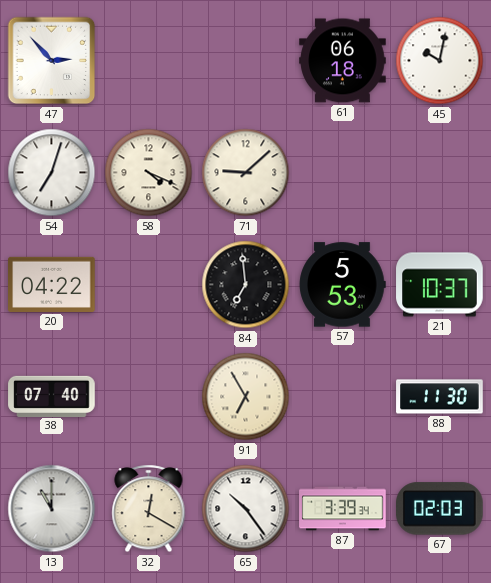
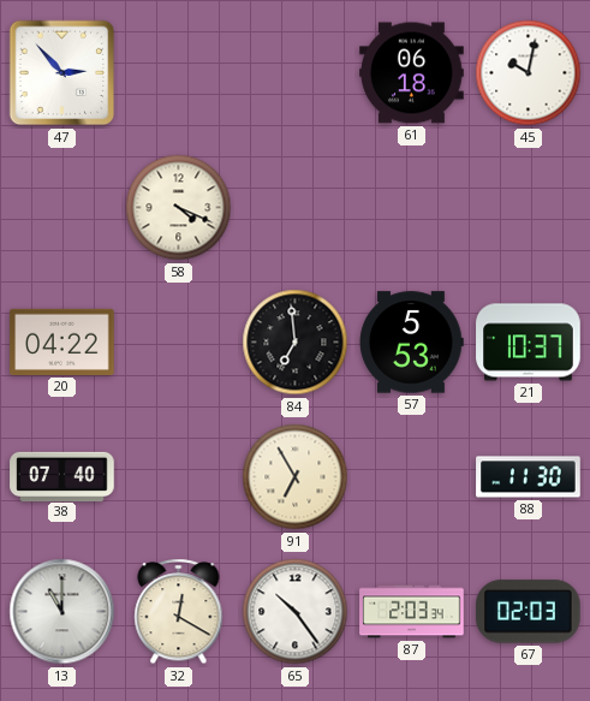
54: 7:03 -> none
71: 9:08 -> none
87: 3:39 -> 2:03
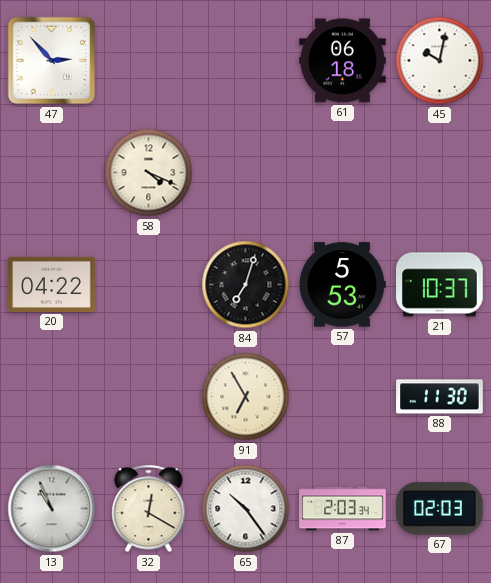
84: 6:59 -> 7:03
38: 07:40 -> none
13: 11:00 -> 10:56
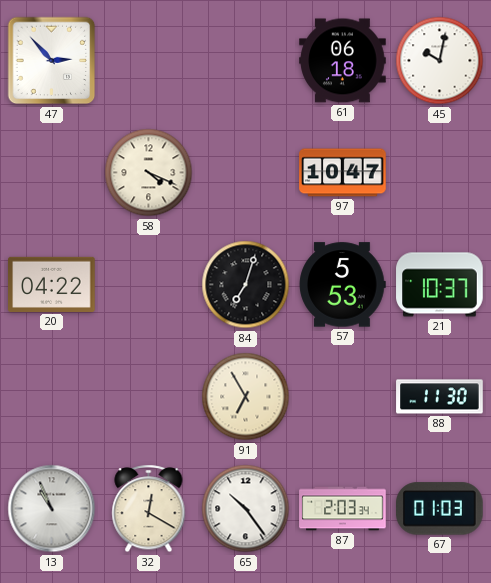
97: none -> 10:47
67: 02:03 -> 01:03
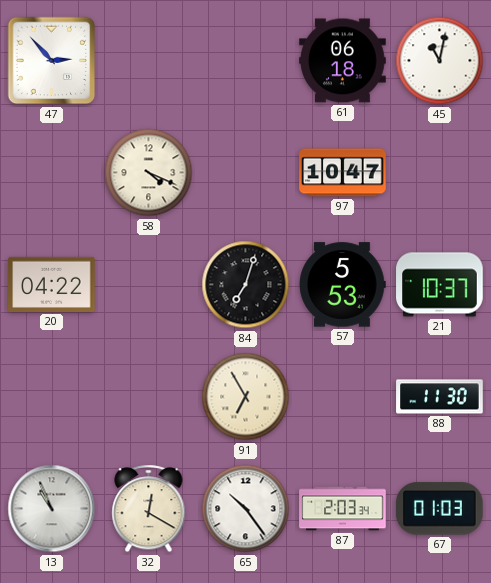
45: 10:02 -> 11:02
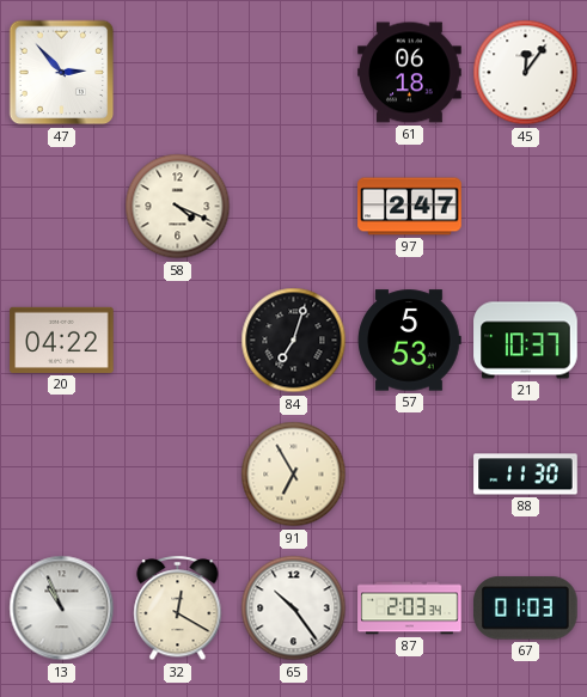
45: 11:02 -> 12:06
97: 10:47 -> 2:47
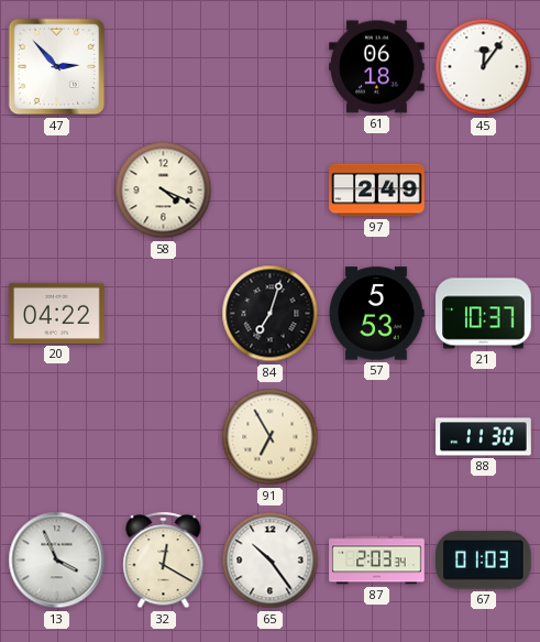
97: 2:47 -> 2:49
13: 10:56 -> 3:56
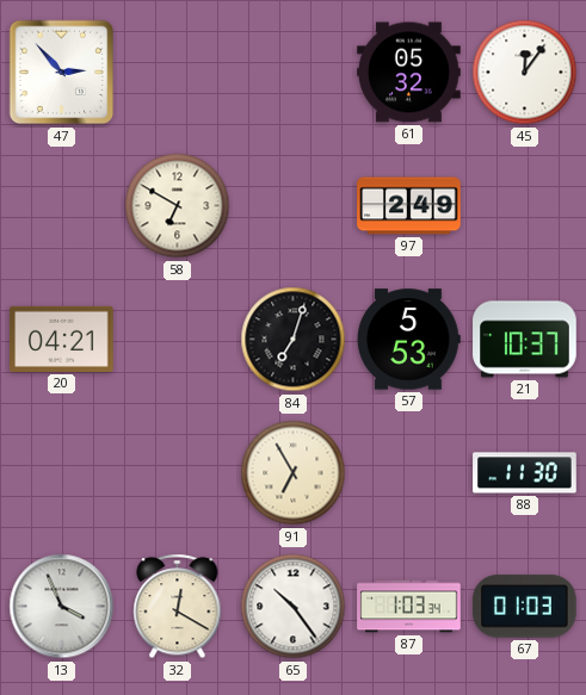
61: 06:18 -> 05:32
58: 4:19 -> 6:50
20: 04:22 -> 04:21
87: 2:03 -> 1:03
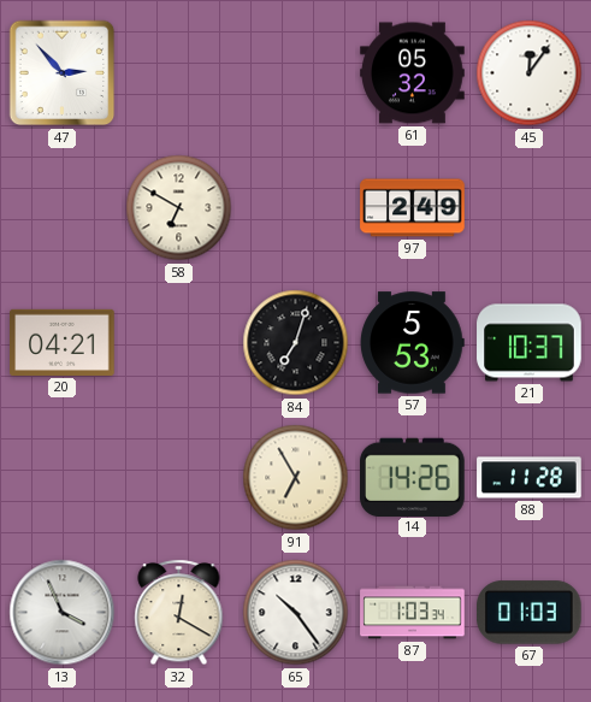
14: none -> 14:26
88: 11:30 -> 11:28
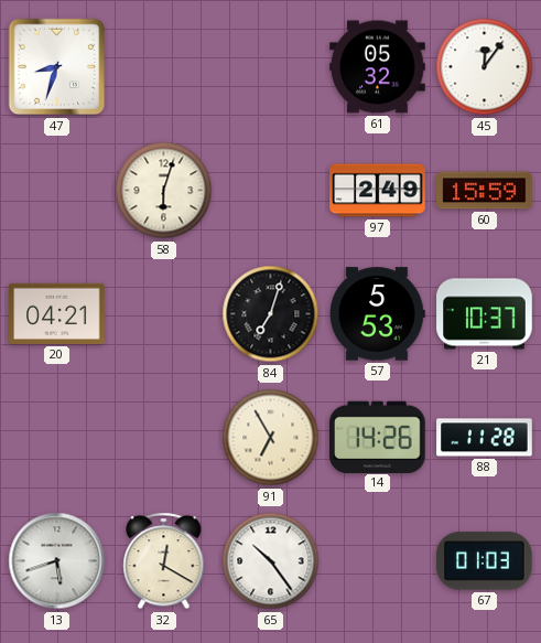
47: 2:53 -> 8:33
58: 6:50 -> 6:03
60: none -> 15:59
13: 3:56 -> 5:42
87: 1:03 -> none
